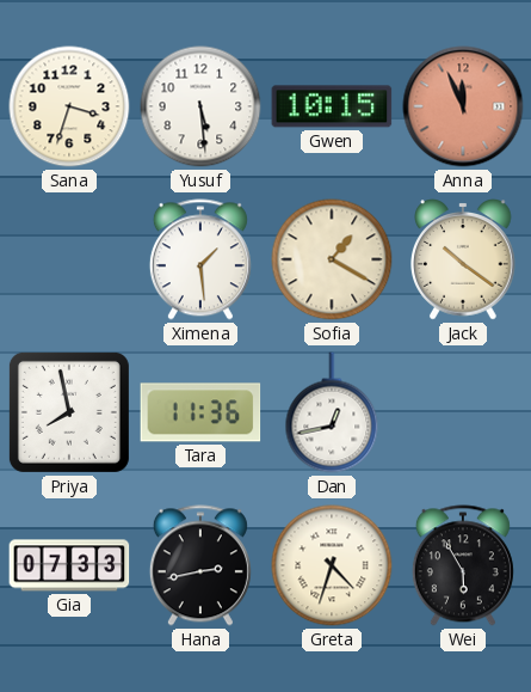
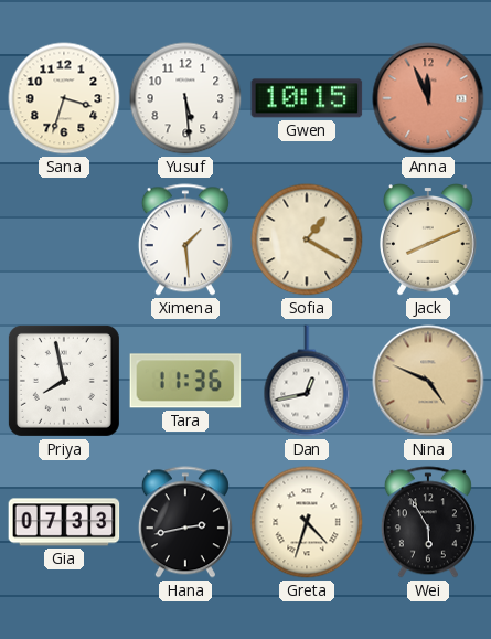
Jack: 10:21 -> 8:11
Nina: none -> 4:49
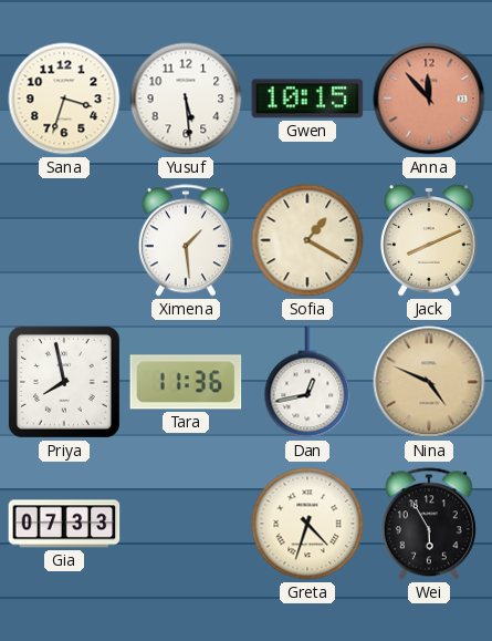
Anna: 11:56 -> 11:53
Hana: 2:43 -> none
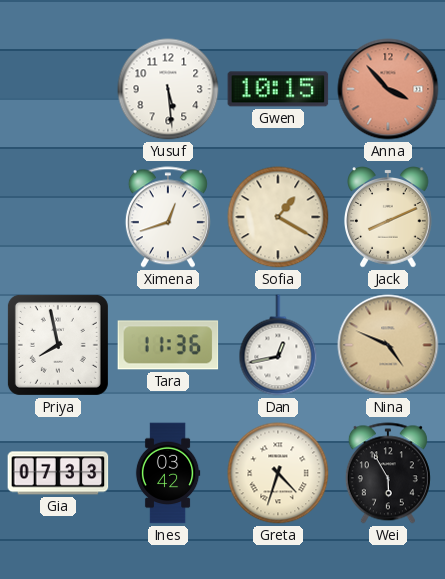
Sana: 3:33 -> none
Anna: 11:53 -> 3:53
Ximena: 1:29 -> 12:42
Ines: none -> 03:42
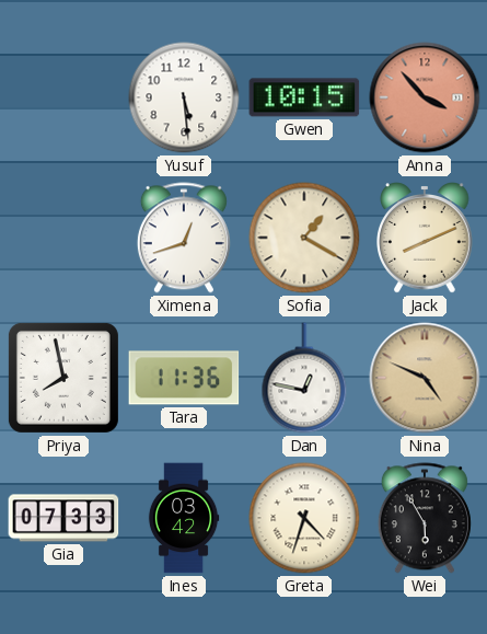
Dan: 12:43 -> 12:47
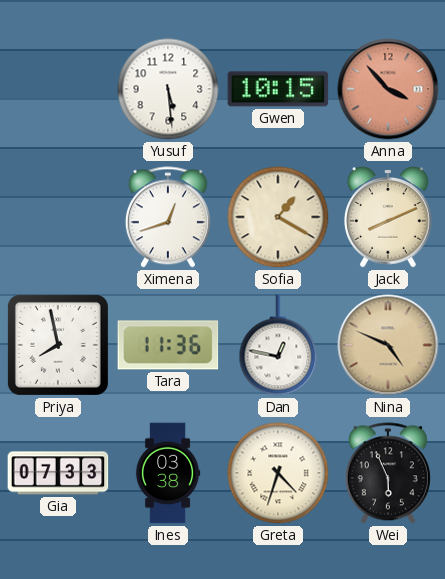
Ines: 03:42 -> 03:38
Wei: 5:55 -> 5:56
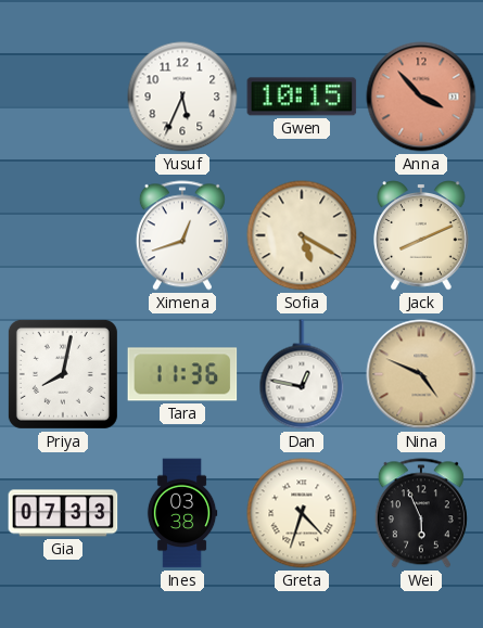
Yusuf: 5:29 -> 5:34
Sofia: 1:20 -> 5:20
Priya: 7:58 -> 8:02
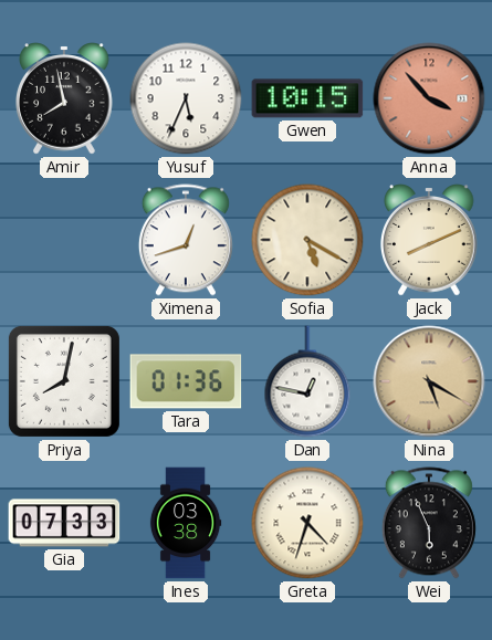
Amir: none -> 7:58
Tara: 11:36 -> 01:36
Nina: 4:49 -> 5:20
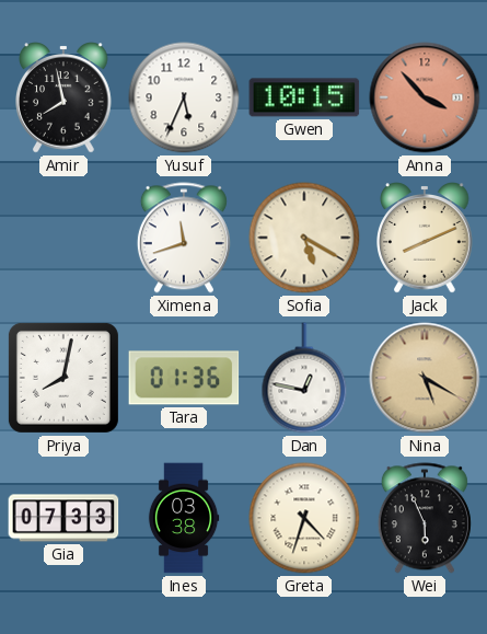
Ximena: 12:42 -> 11:42
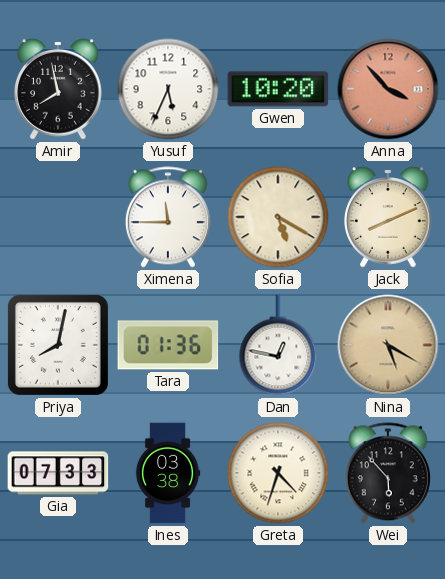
Gwen: 10:15 -> 10:20
Ximena: 11:42 -> 11:45
Wei: 5:56 -> 5:53
